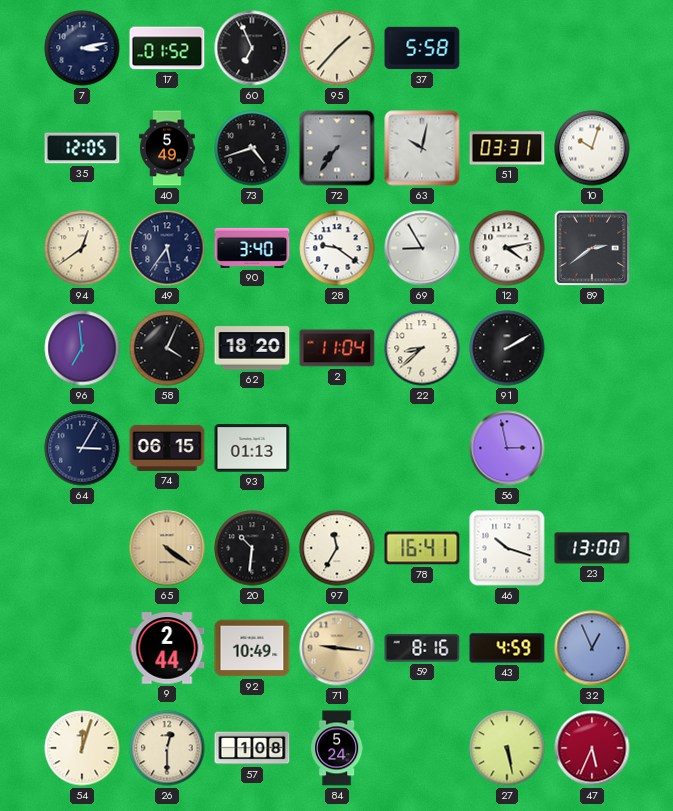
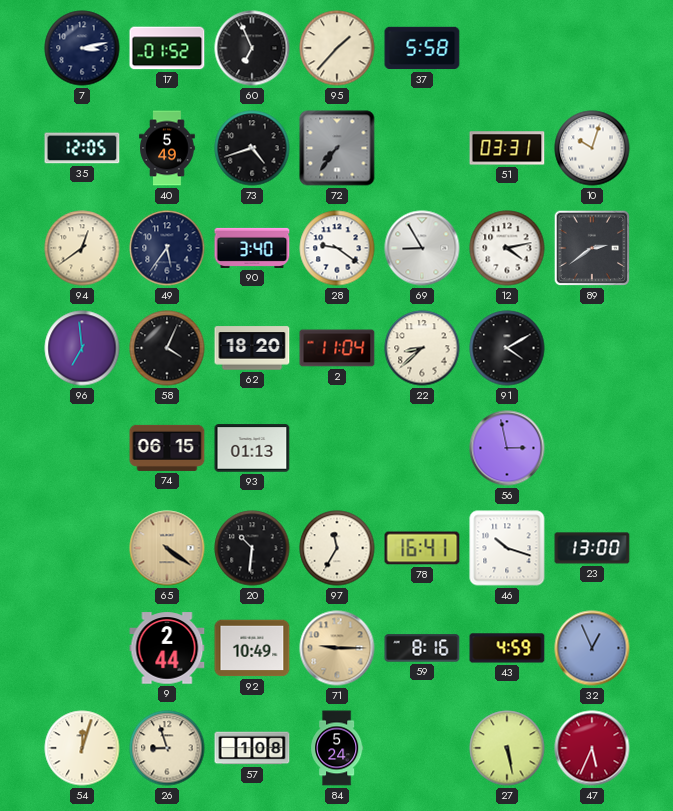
63: 10:02 -> none
91: 2:10 -> 4:10
64: 3:05 -> none
71: 9:16 -> 9:15
26: 12:30 -> 8:57
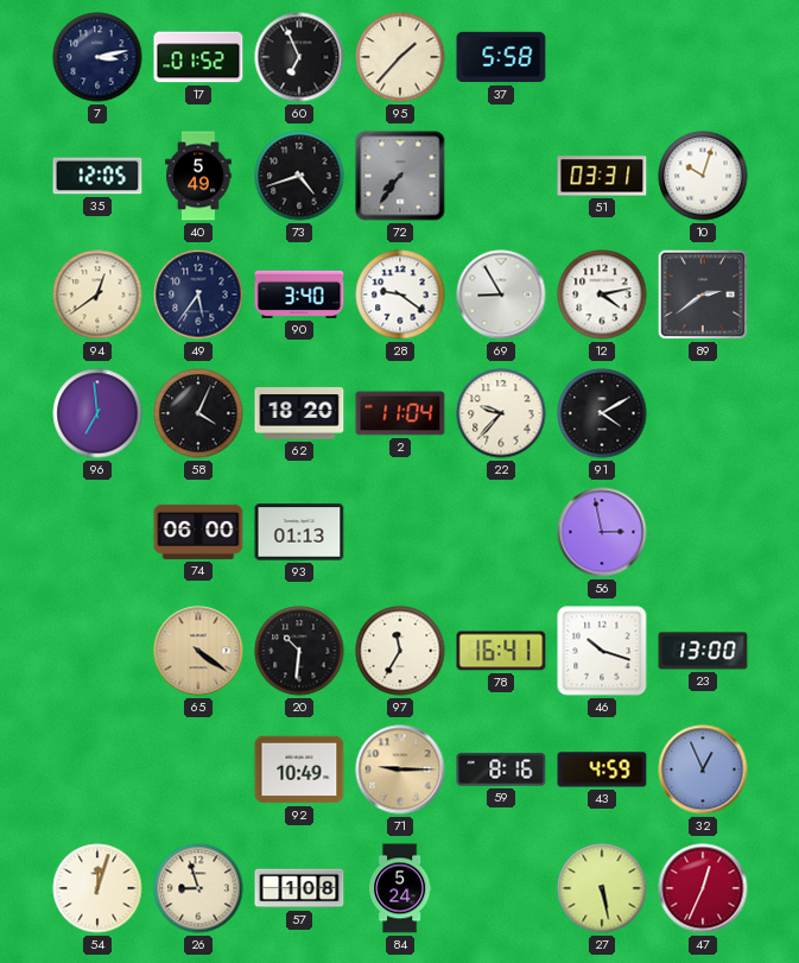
22: 8:38 -> 9:37
74: 06:15 -> 06:00
9: 2:44 -> none
47: 5:34 -> 12:34
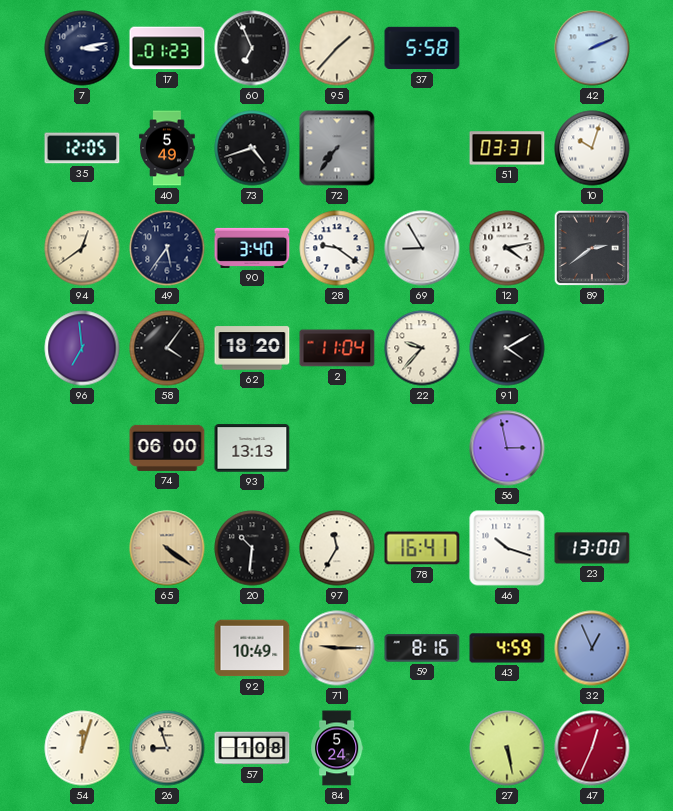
17: 01:52 -> 01:23
42: none -> 2:11
58: 4:04 -> 4:06
93: 01:13 -> 13:13
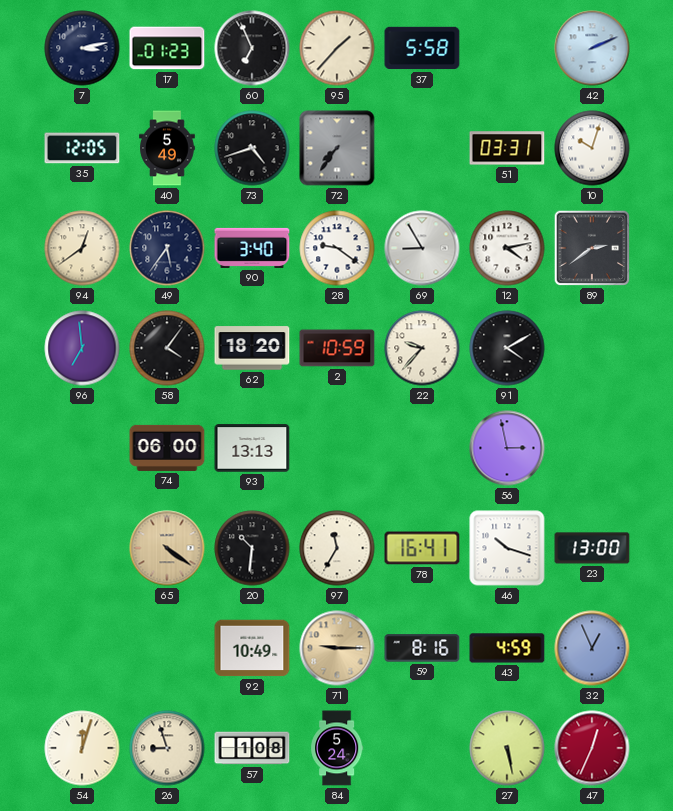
2: 11:04 -> 10:59
